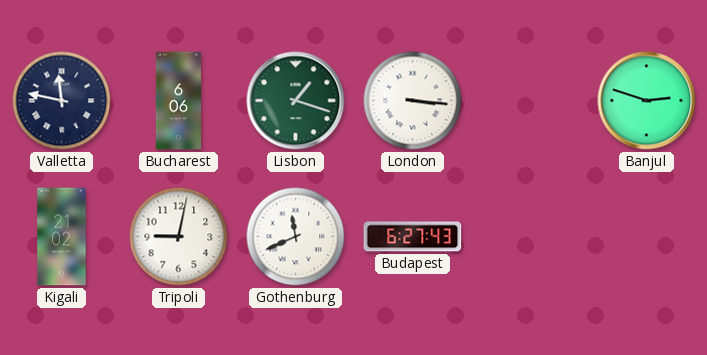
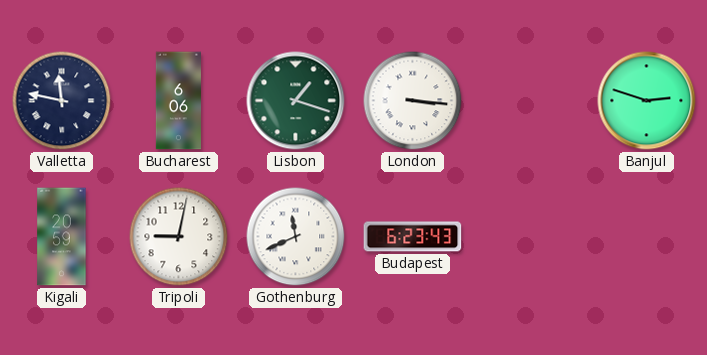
Kigali: 21:02 -> 20:59
Budapest: 6:27 -> 6:23
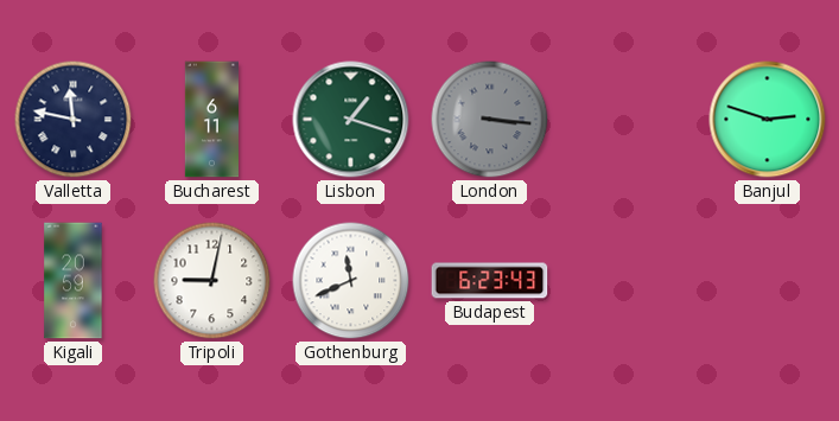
Bucharest: 6:06 -> 6:11
London dial: white -> grey
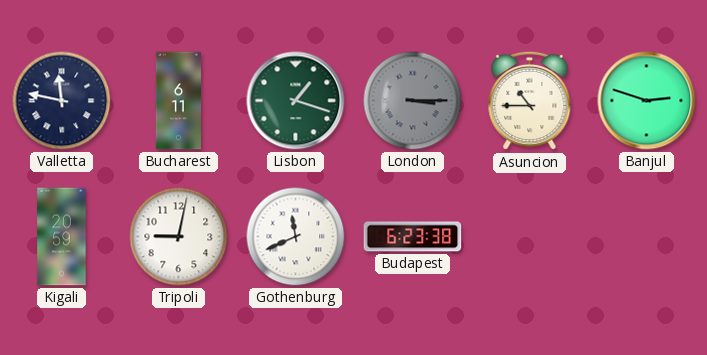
London: 3:16 -> 3:15
Asuncion: none -> 10:45
Budapest: 6:23:43 -> 6:23:38
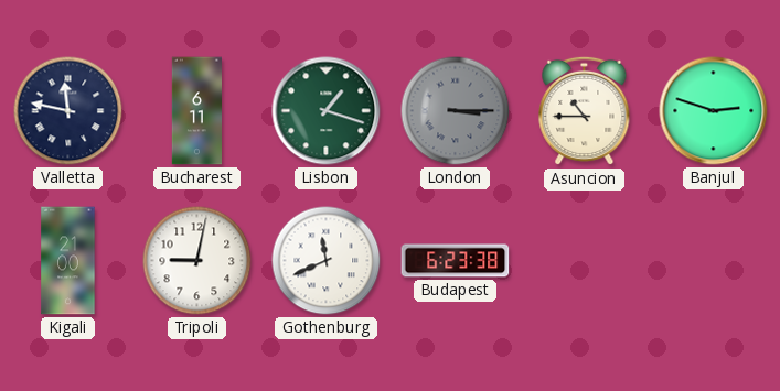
Kigali: 20:59 -> 21:00
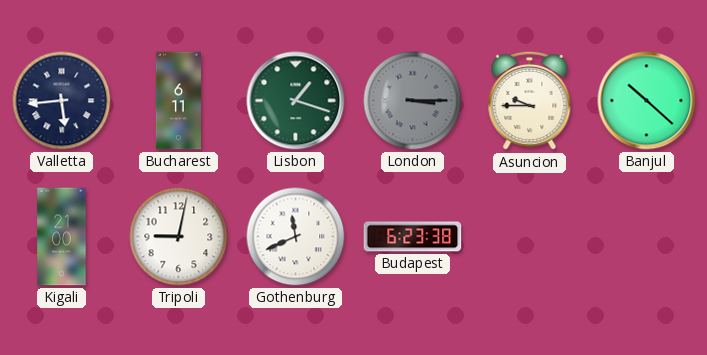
Valletta: 11:47 -> 5:44
Asuncion: 10:45 -> 9:45
Banjul: 2:48 -> 10:22
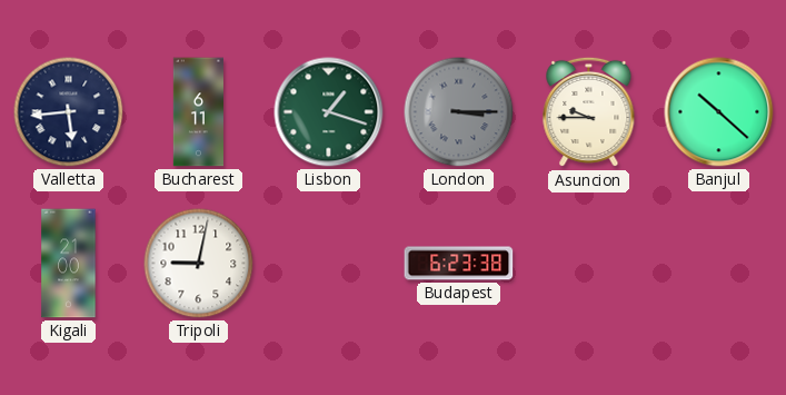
Gothenburg: 11:41 -> none
